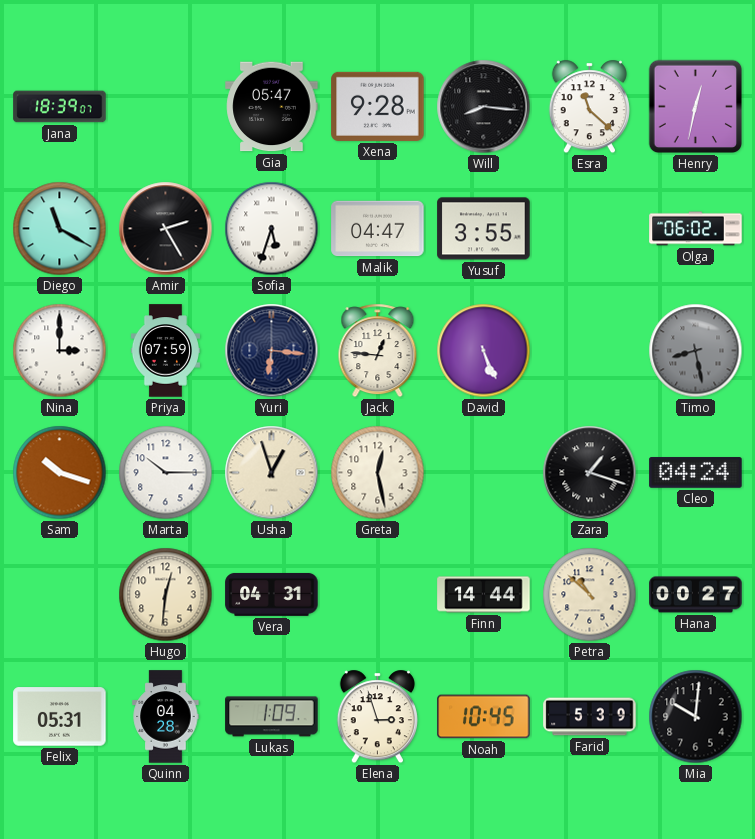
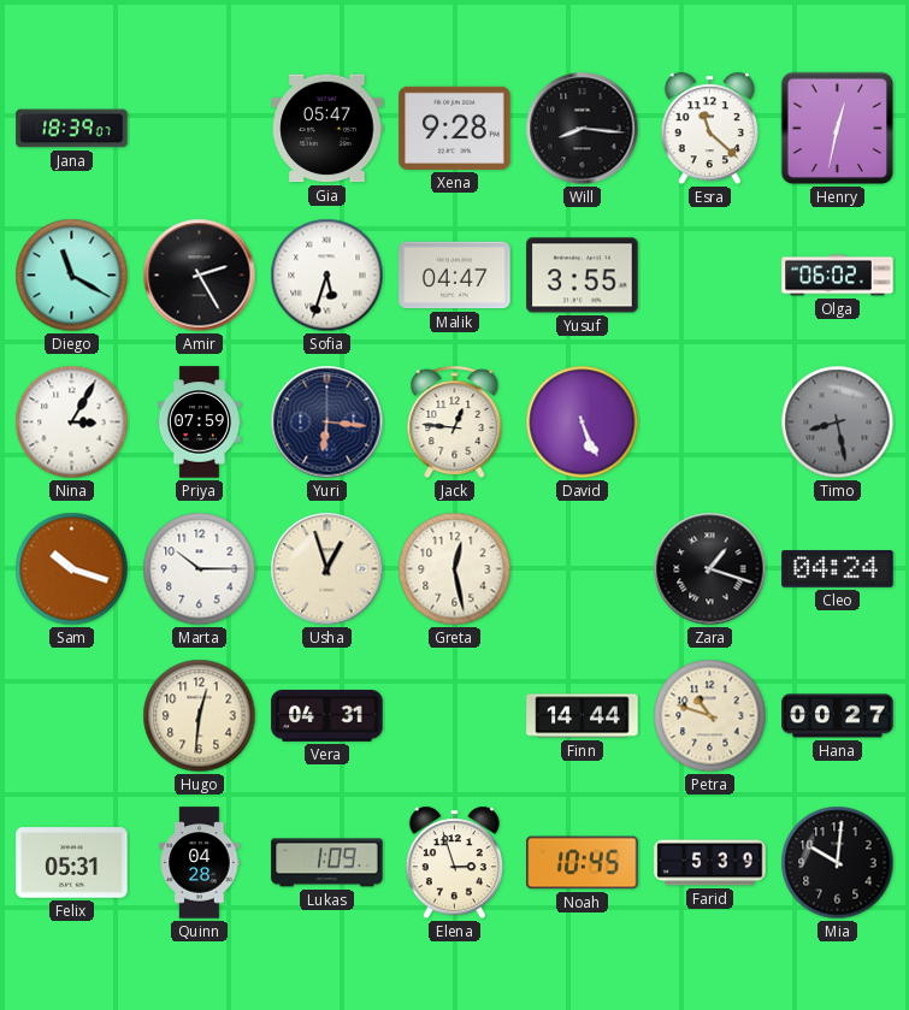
Nina: 3:00 -> 3:05
Petra: 10:52 -> 10:48
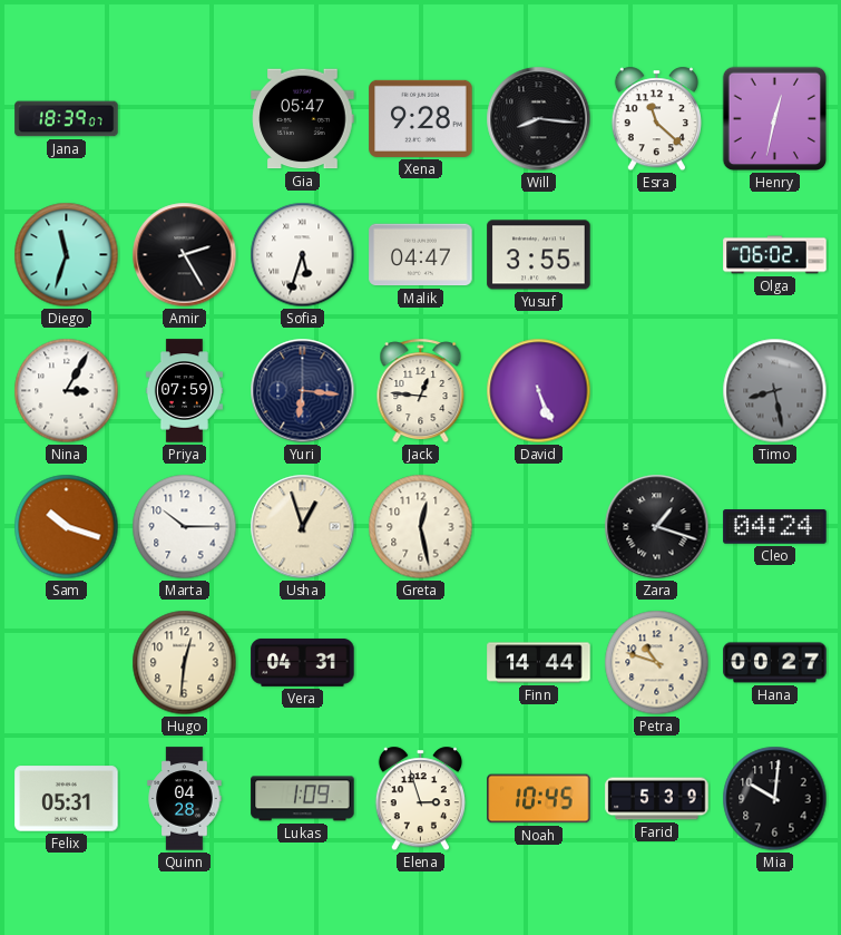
Diego: 11:20 -> 11:33
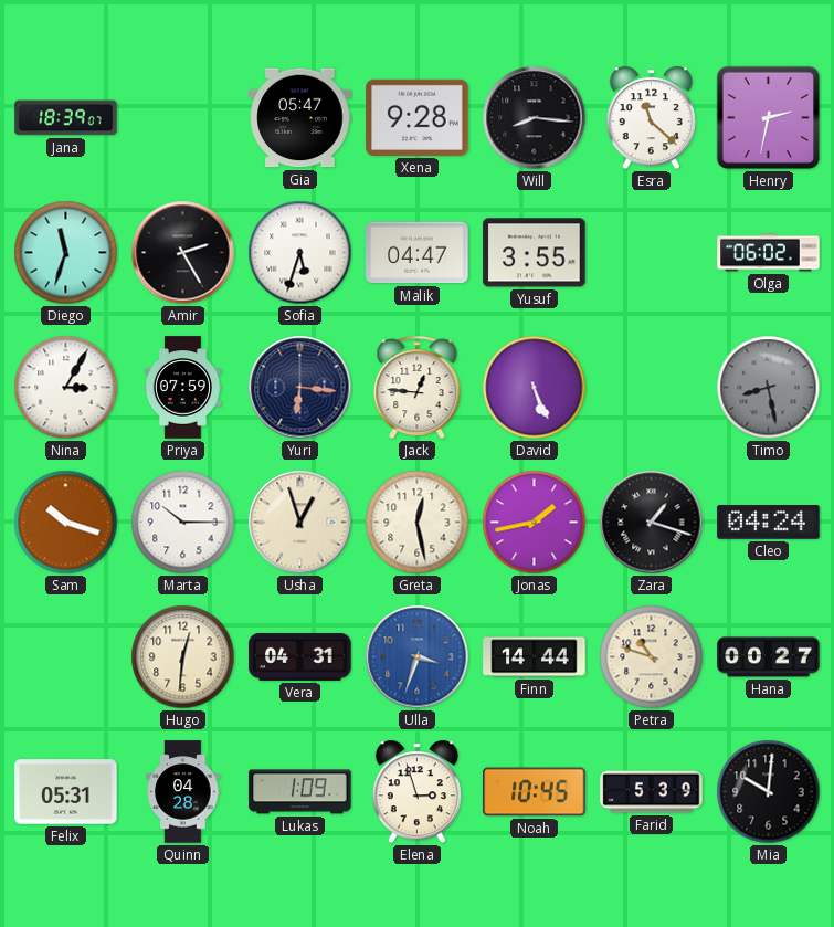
Henry: 12:32 -> 2:32
Jonas: none -> 1:43
Ulla: none -> 3:33
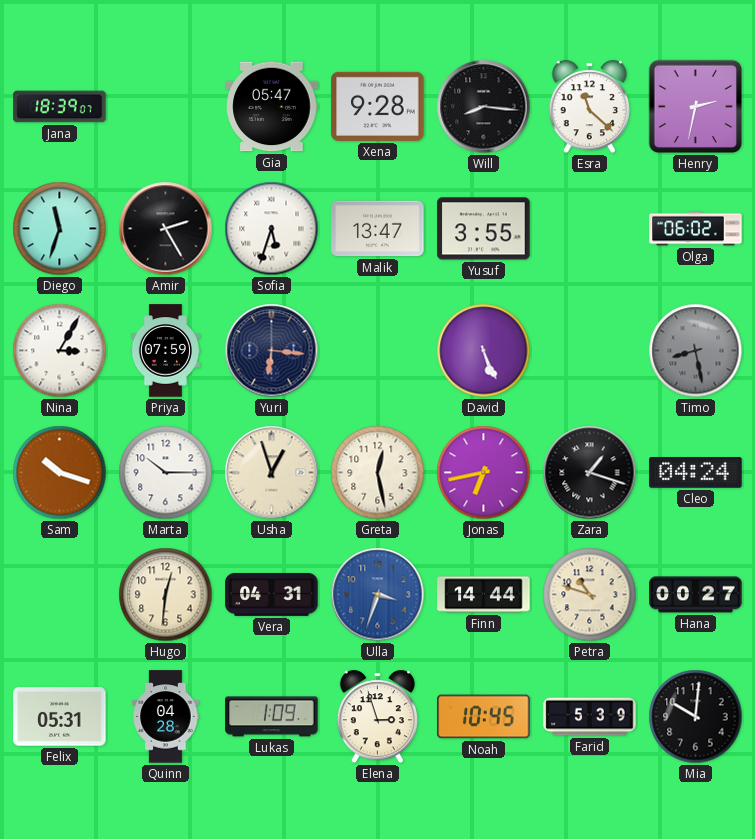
Malik: 04:47 -> 13:47
Jack: 12:46 -> none
Jonas: 1:43 -> 6:43
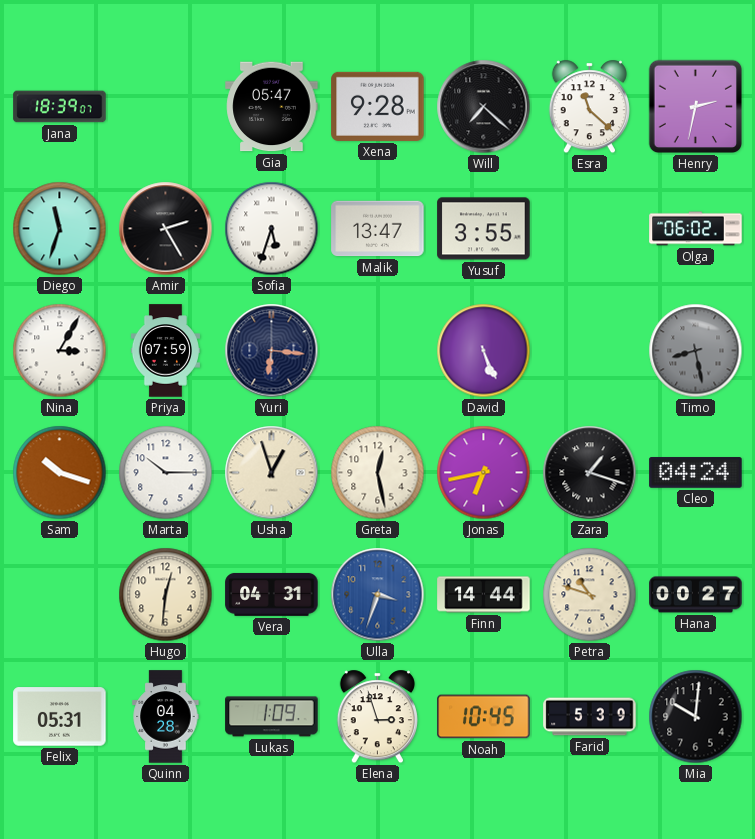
Will: 8:16 -> 7:22
